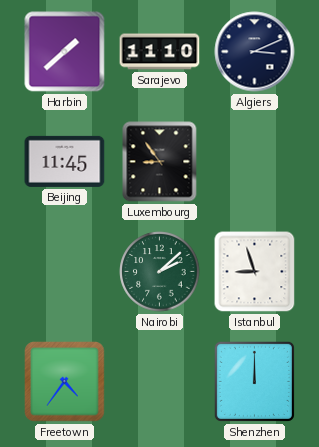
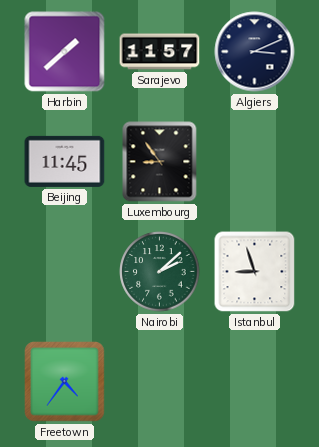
Sarajevo: 11:10 -> 11:57
Shenzhen: 12:00 -> none
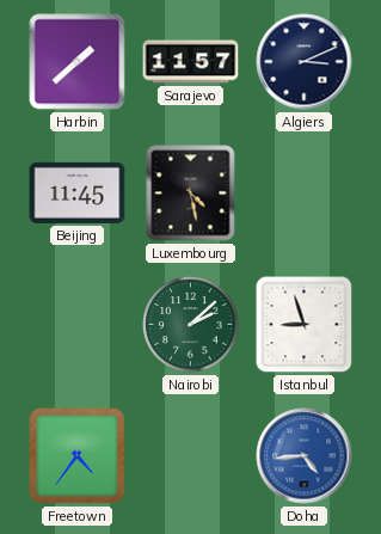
Luxembourg: 8:54 -> 4:28
Doha: none -> 4:44
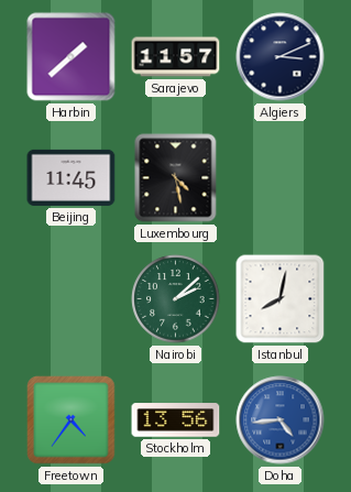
Istanbul: 8:57 -> 8:02
Stockholm: none -> 13:56
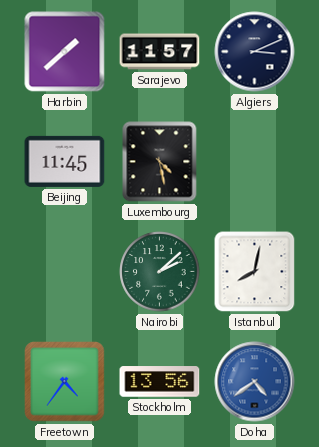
Doha: 4:44 -> 4:39
